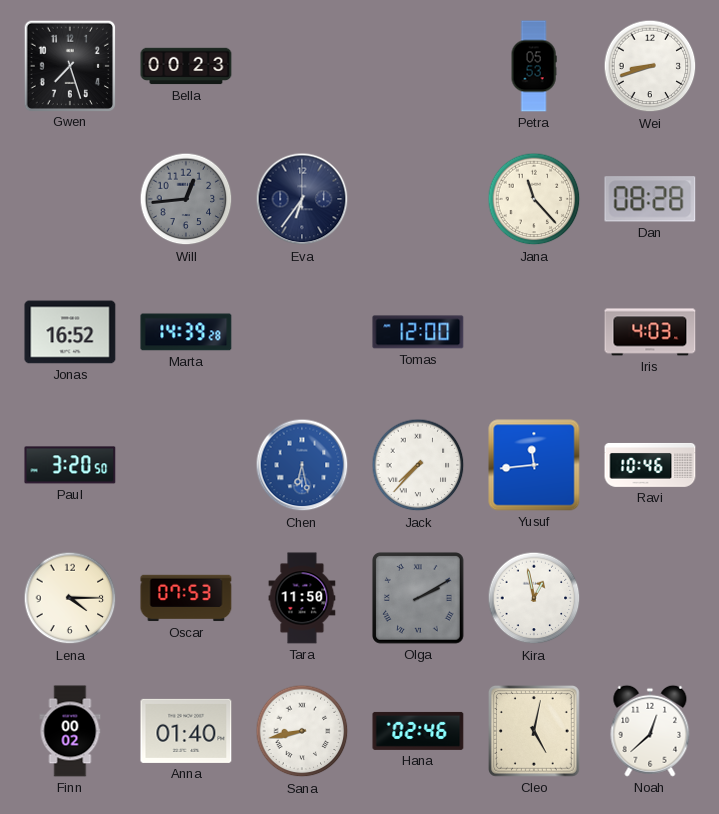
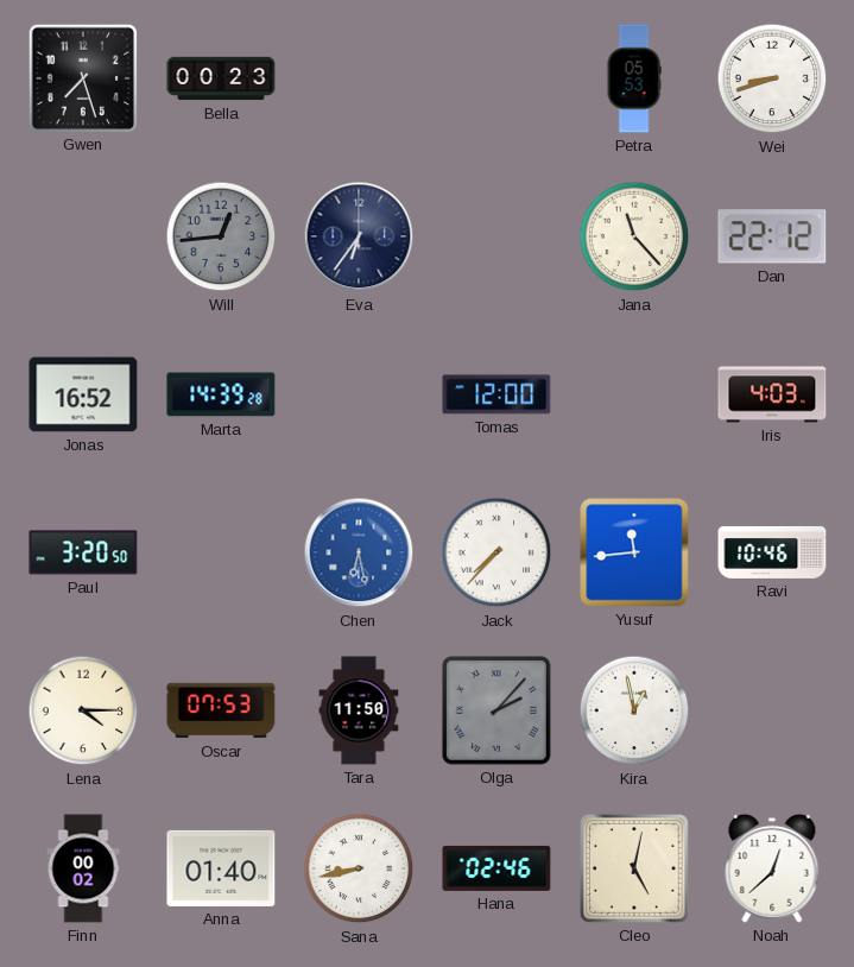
Dan: 08:28 -> 22:12
Olga: 2:10 -> 2:07
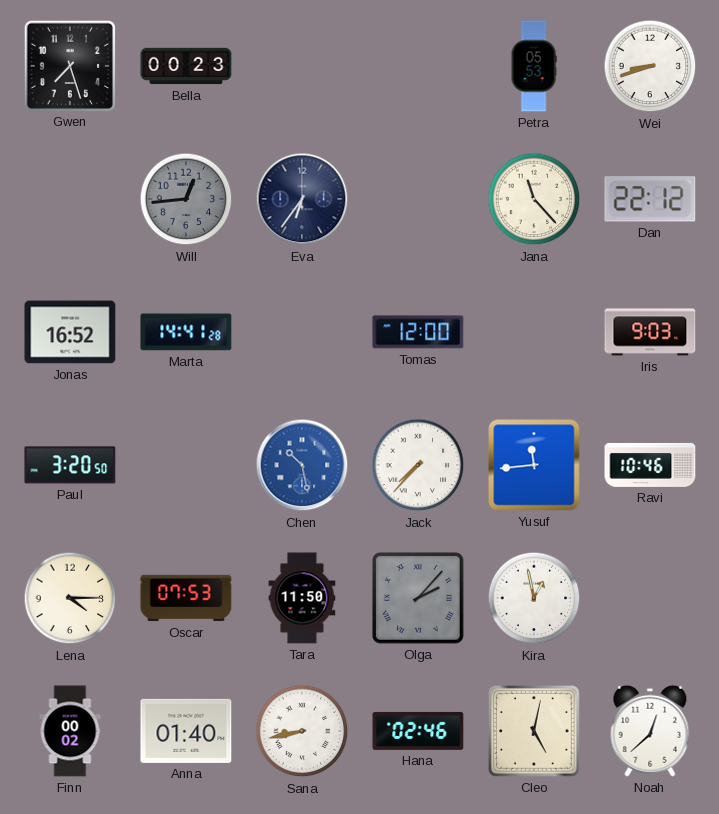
Marta: 14:39 -> 14:41
Iris: 4:03 -> 9:03
Chen: 6:28 -> 10:28
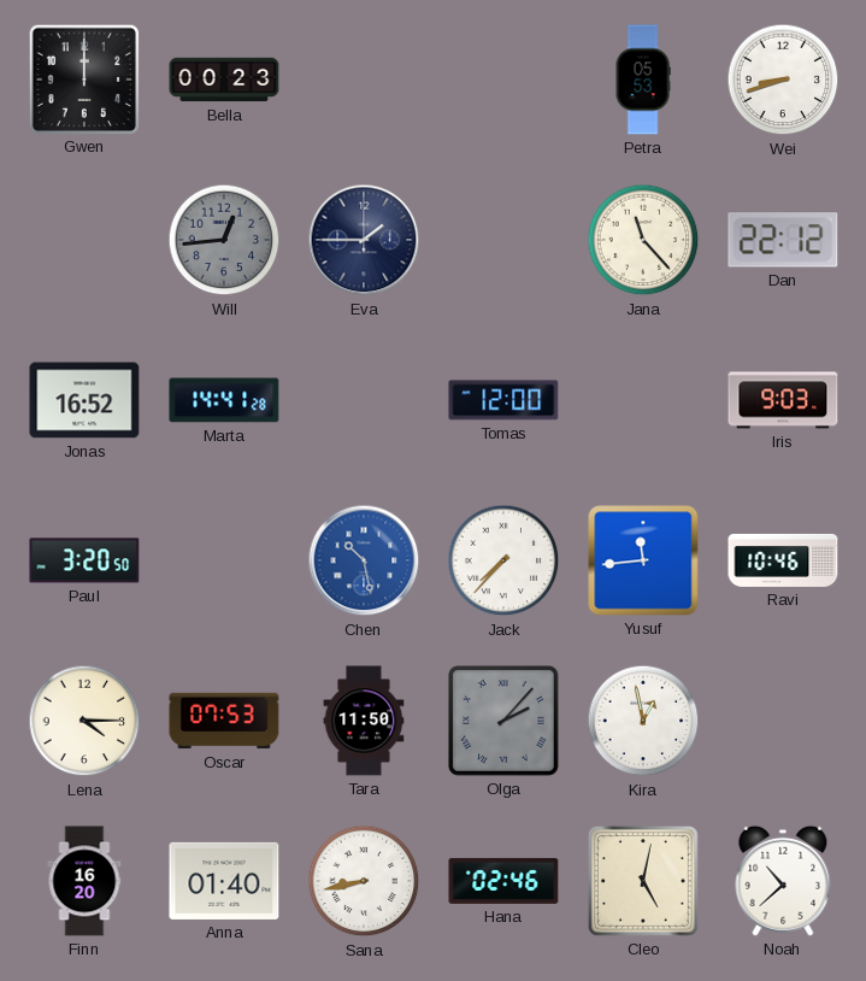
Gwen: 7:27 -> 12:00
Eva: 6:36 -> 1:45
Finn: 00:02 -> 16:20
Noah: 12:38 -> 10:38
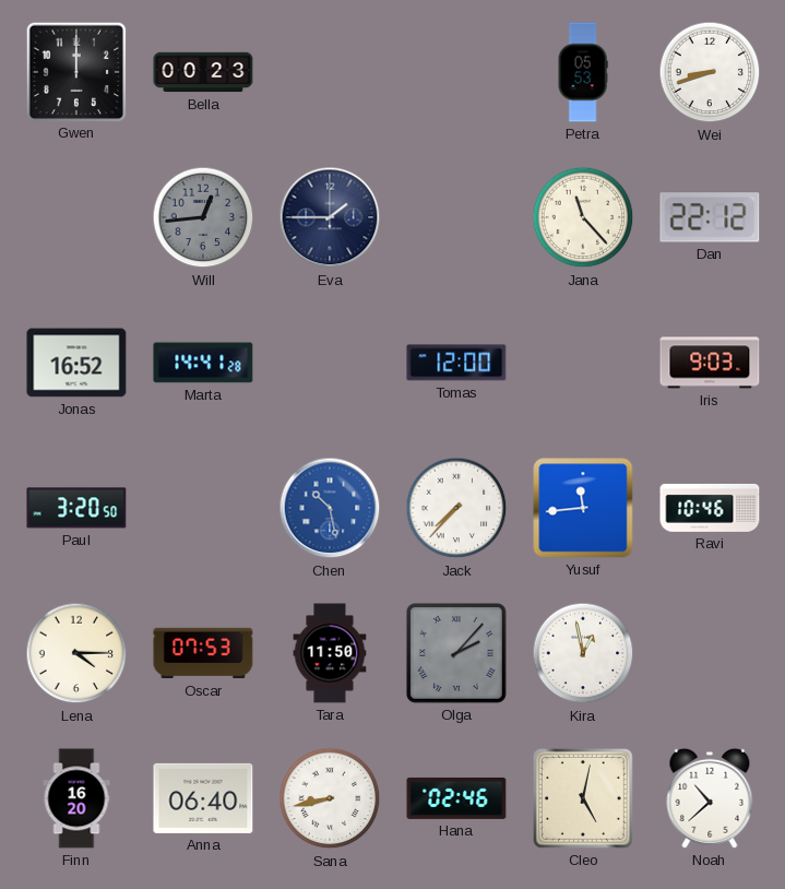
Anna: 01:40 -> 06:40
